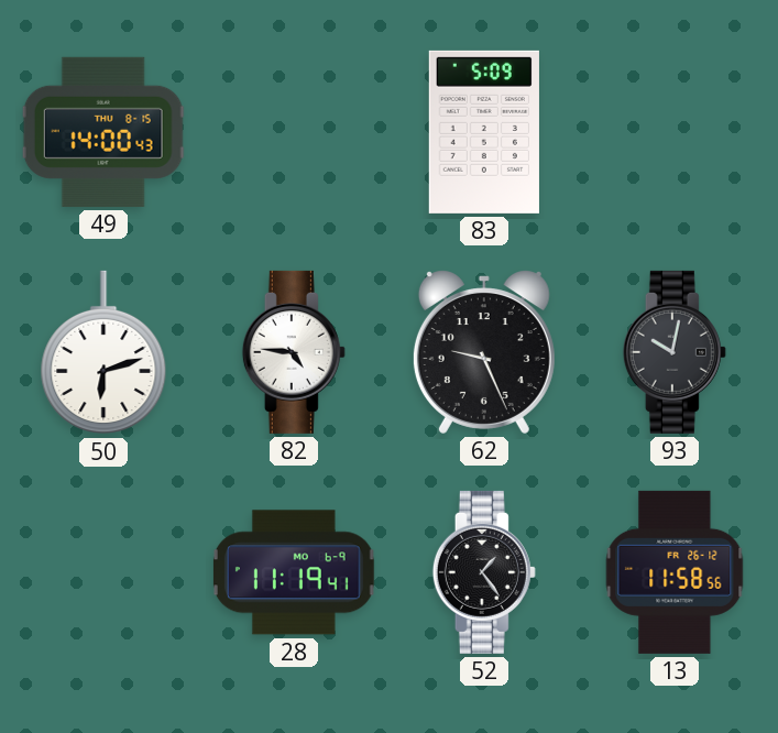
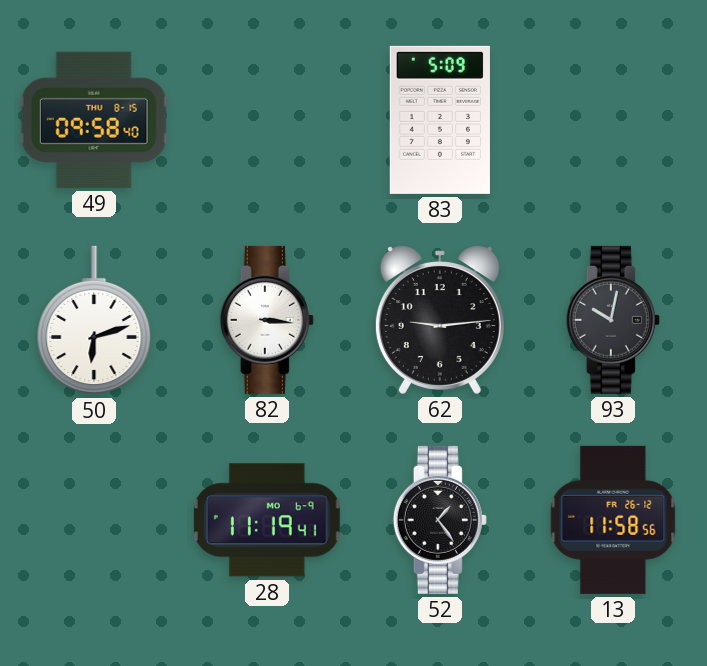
49: 14:00 -> 09:58
82: 4:46 -> 3:16
62: 9:26 -> 9:14
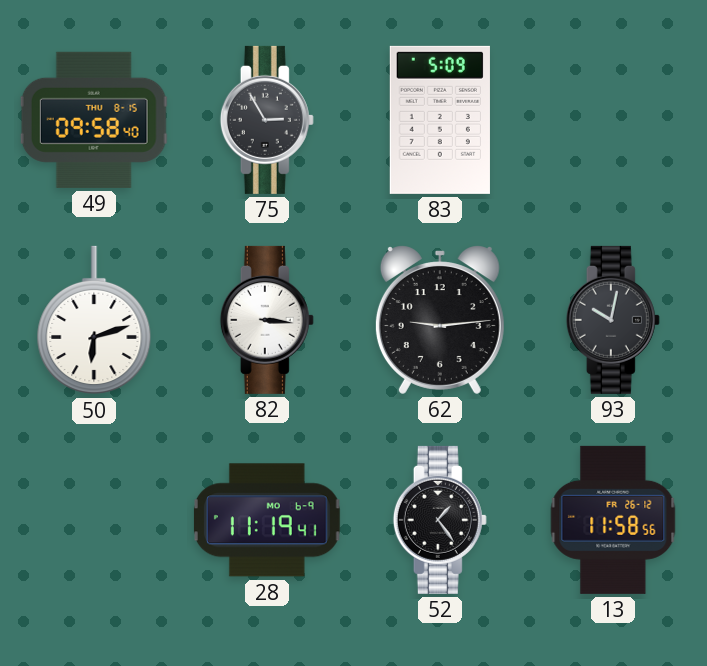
75: none -> 2:55
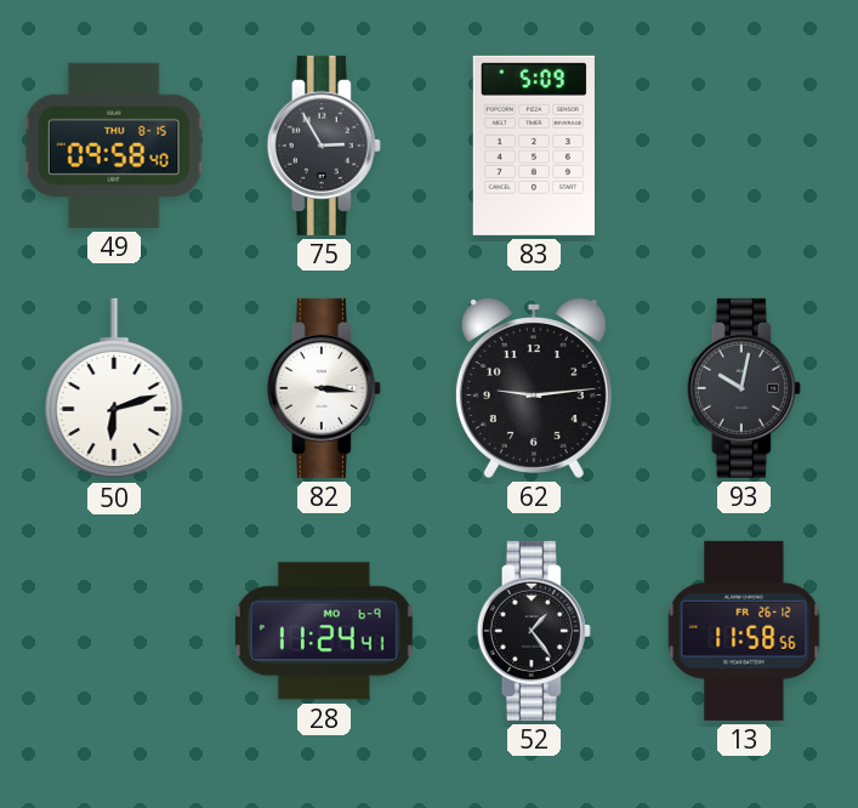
28: 11:19 -> 11:24
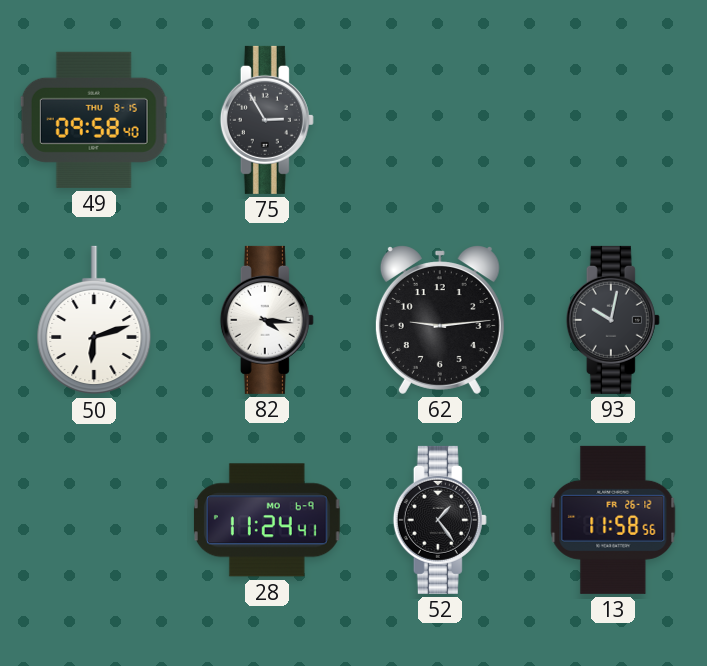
83: 5:09 -> none
82: 3:16 -> 4:16
